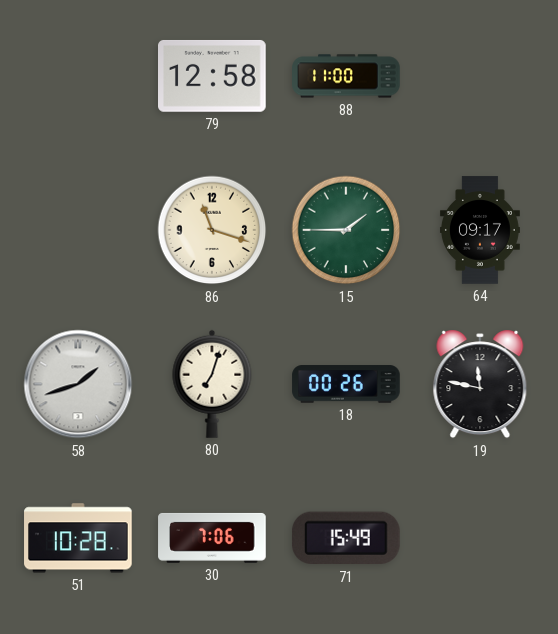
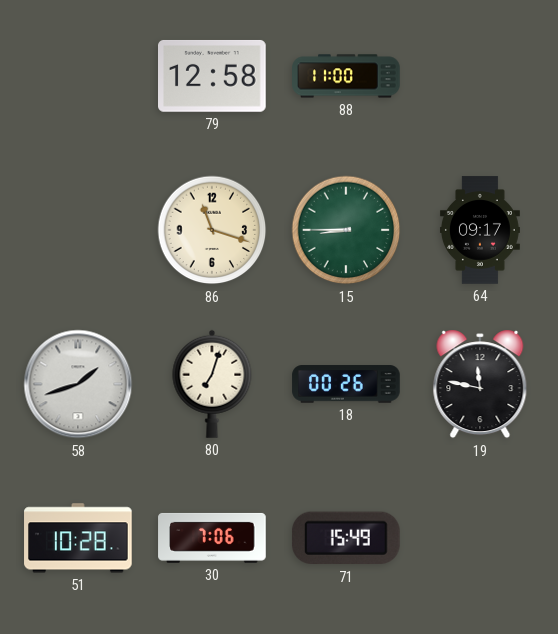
15: 1:45 -> 8:45
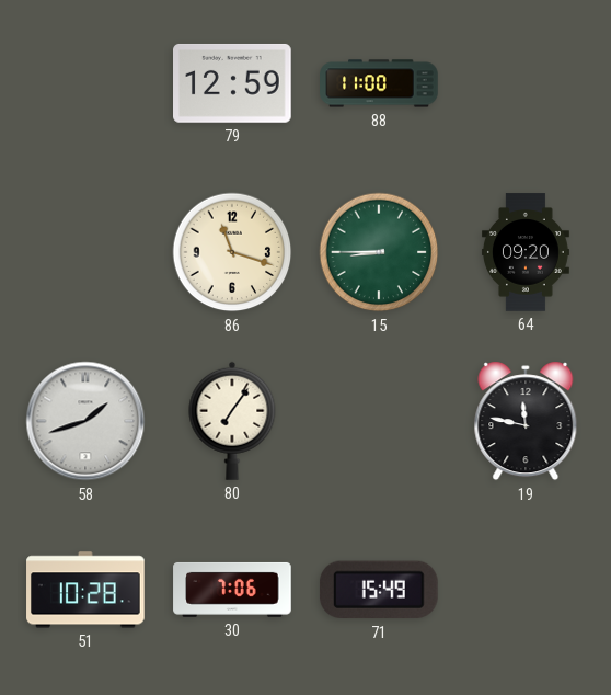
79: 12:58 -> 12:59
64: 09:17 -> 09:20
80: 7:03 -> 7:06
18: 00:26 -> none
